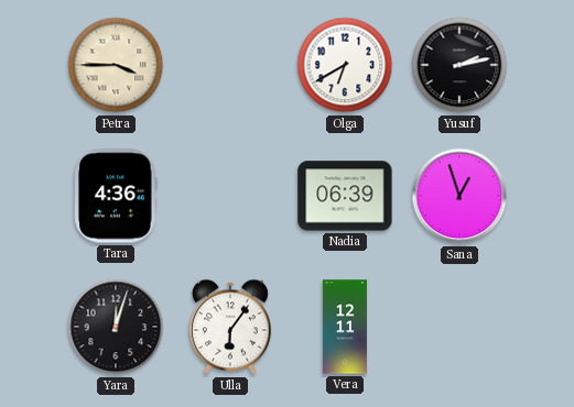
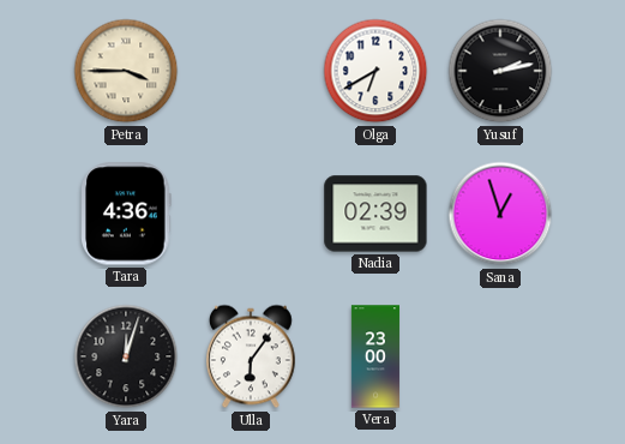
Nadia: 06:39 -> 02:39
Vera: 12:11 -> 23:00
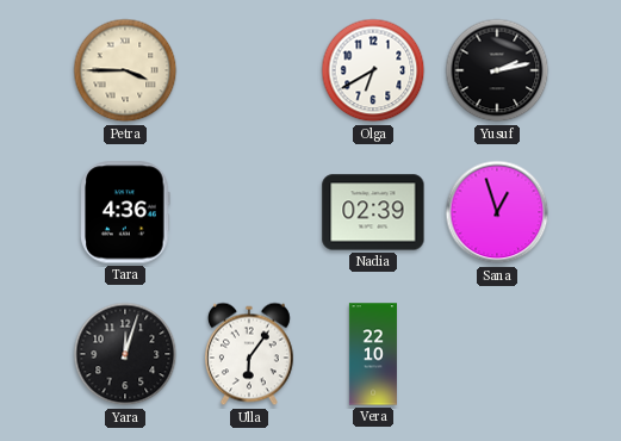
Vera: 23:00 -> 22:10
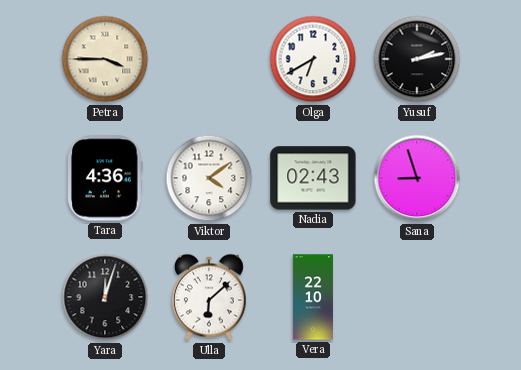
Viktor: none -> 4:09
Nadia: 02:39 -> 02:43
Sana: 12:57 -> 8:57
Ulla: 6:06 -> 6:08
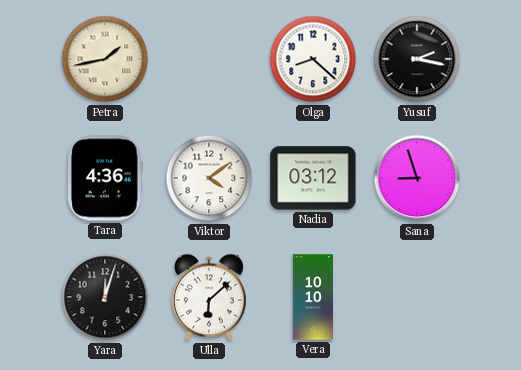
Petra: 3:45 -> 1:43
Olga: 6:40 -> 8:22
Yusuf: 2:13 -> 2:17
Nadia: 02:43 -> 03:12
Vera: 22:10 -> 10:10
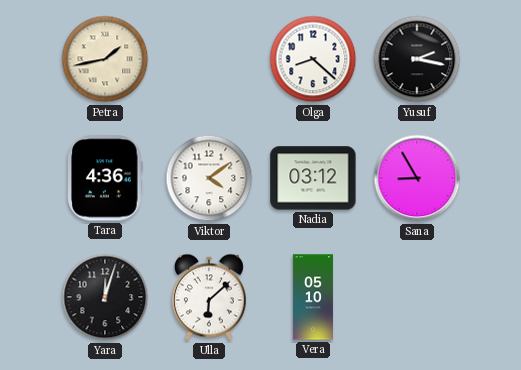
Sana: 8:57 -> 8:55
Vera: 10:10 -> 05:10
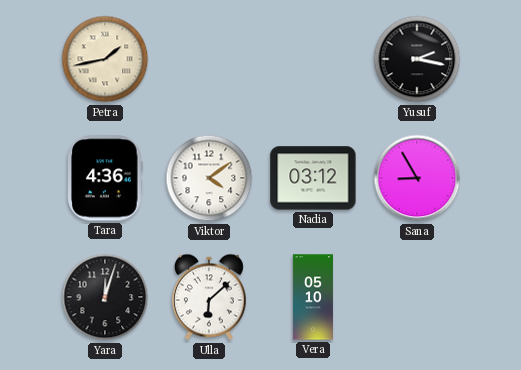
Olga: 8:22 -> none
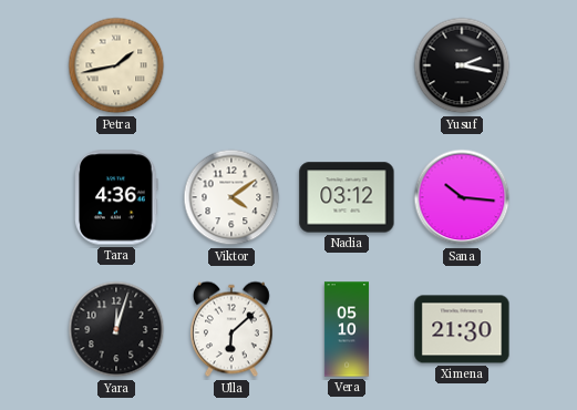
Sana: 8:55 -> 10:16
Ximena: none -> 21:30
